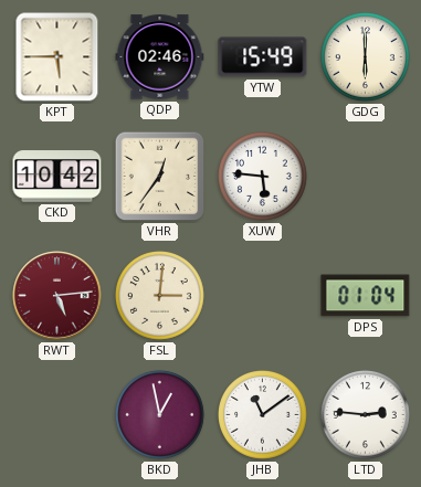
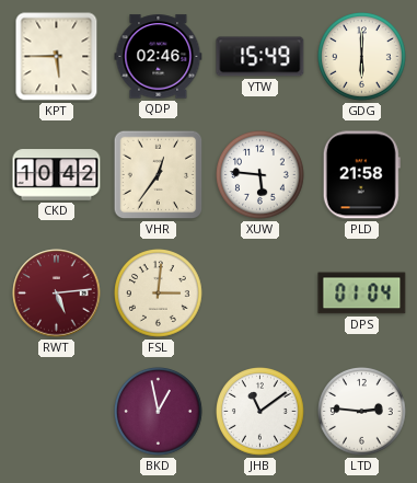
PLD: none -> 21:58
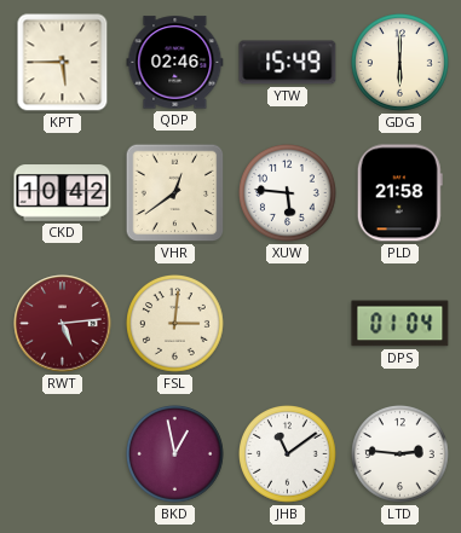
VHR: 12:36 -> 12:39
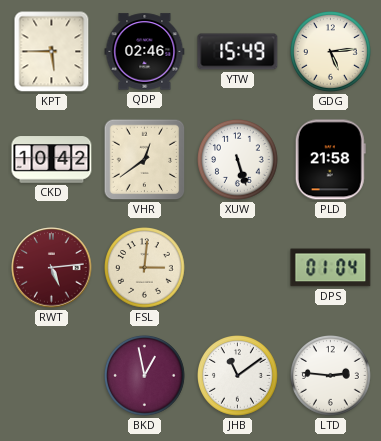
GDG: 6:00 -> 5:14
XUW: 5:46 -> 5:27
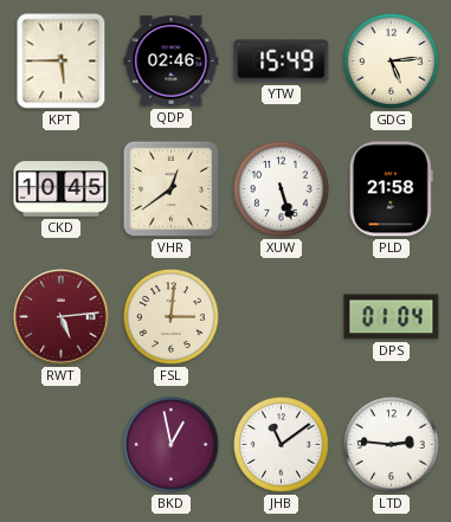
CKD: 10:42 -> 10:45
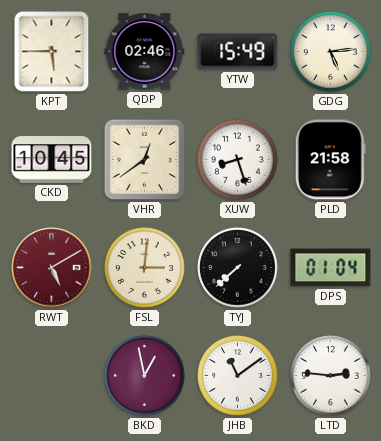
XUW: 5:27 -> 8:27
RWT: 5:14 -> 5:10
TYJ: none -> 7:38
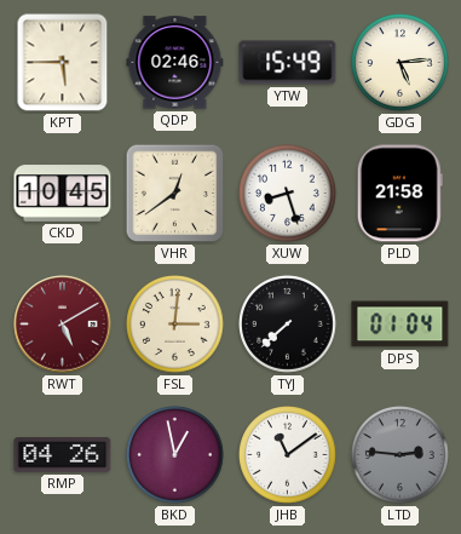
RMP: none -> 04:26
LTD dial: white -> grey
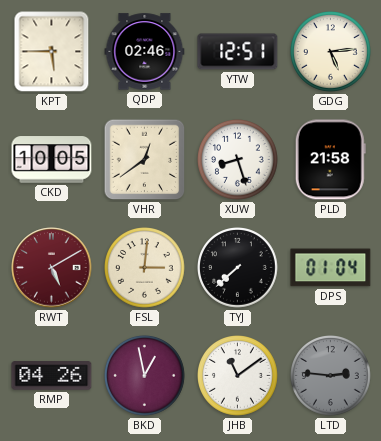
YTW: 15:49 -> 12:51
CKD: 10:45 -> 10:05
